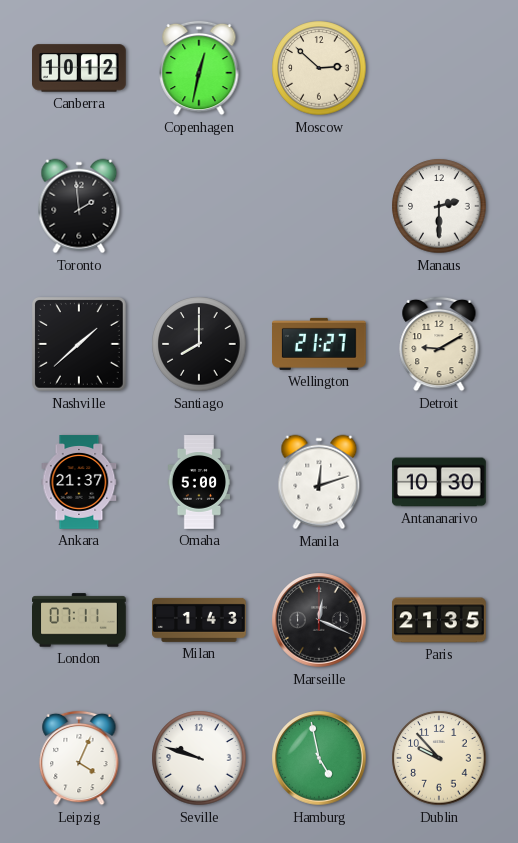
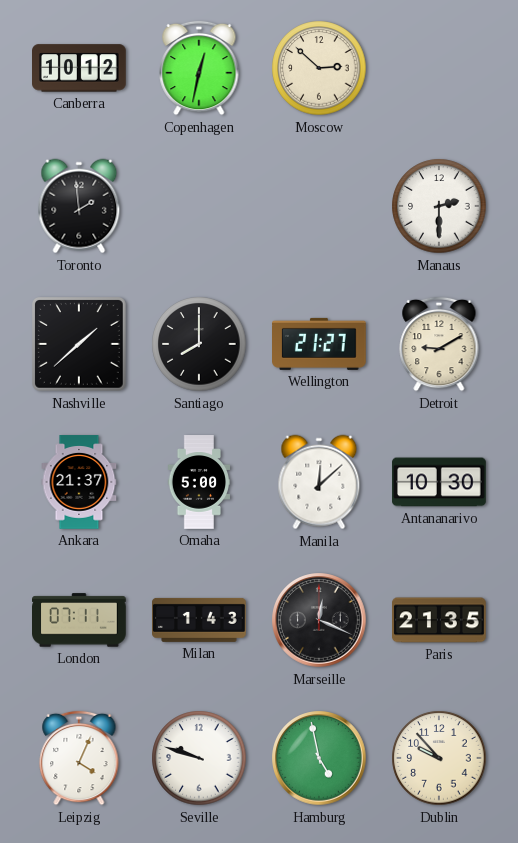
Manila: 12:12 -> 12:08
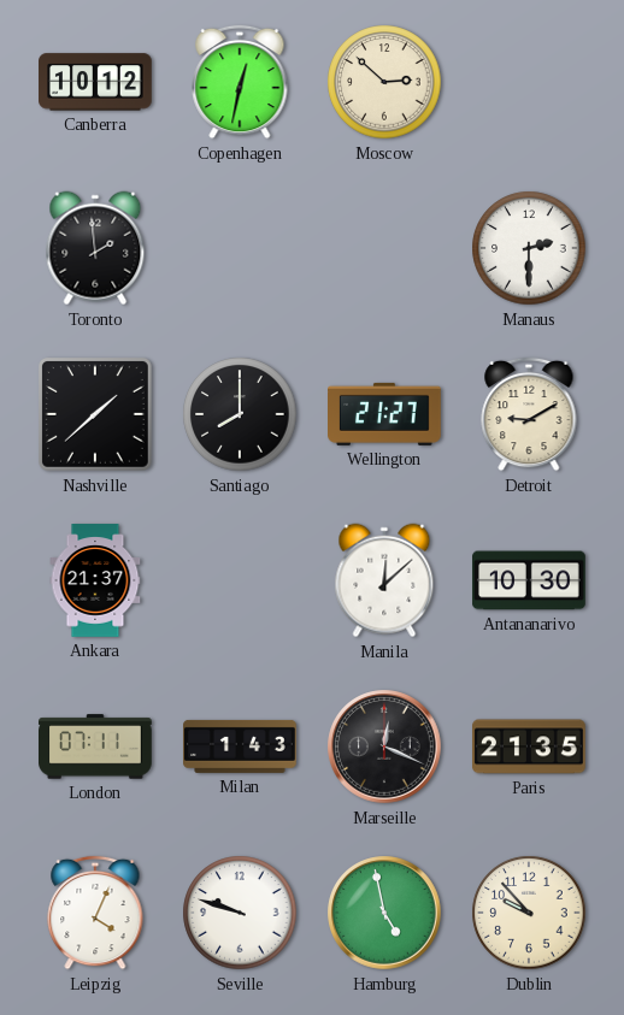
Omaha: 5:00 -> none
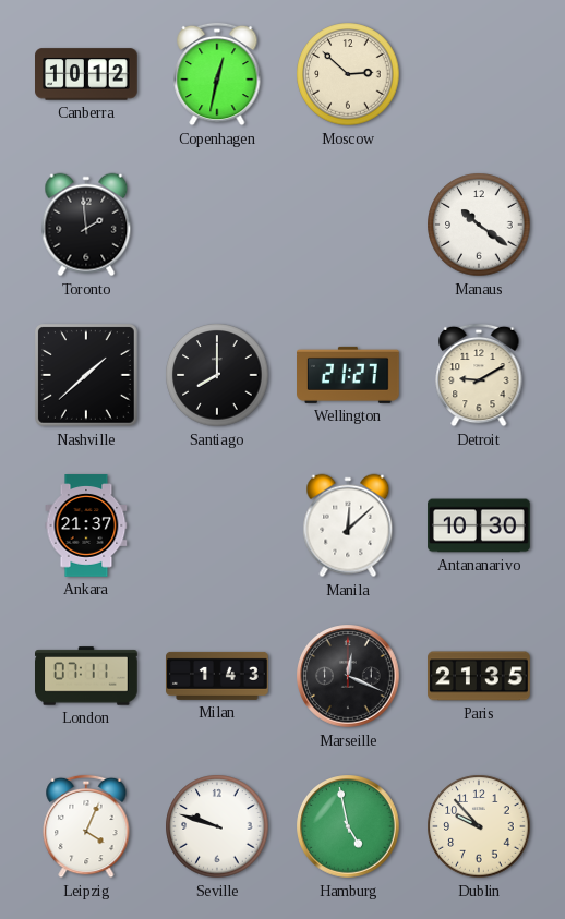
Manaus: 2:30 -> 10:21
